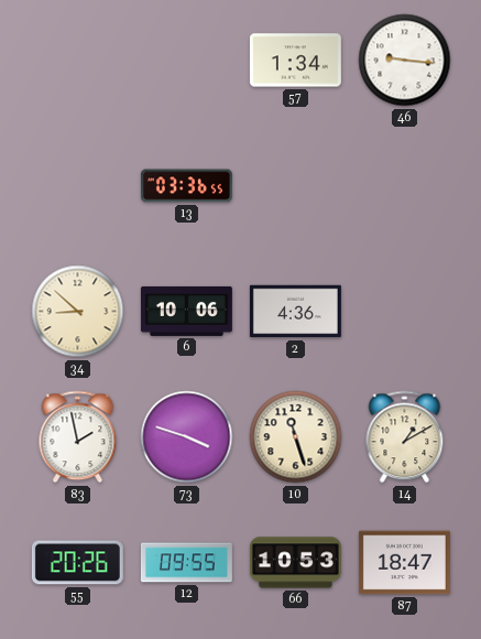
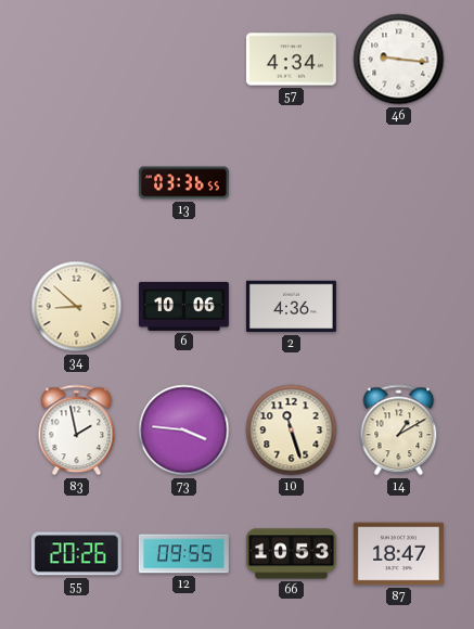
57: 1:34 -> 4:34
73: 3:48 -> 3:46
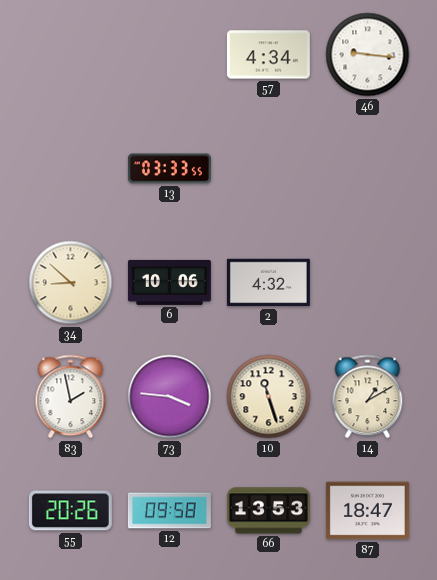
13: 03:36 -> 03:33
2: 4:36 -> 4:32
12: 09:55 -> 09:58
66: 10:53 -> 13:53
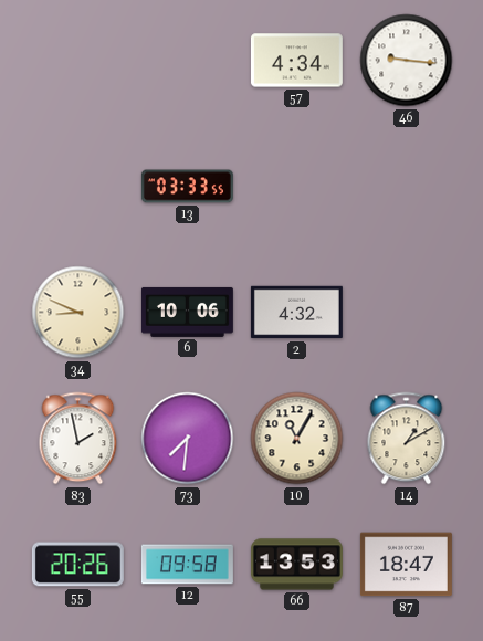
34: 8:52 -> 8:49
73: 3:46 -> 7:31
10: 11:27 -> 11:05
